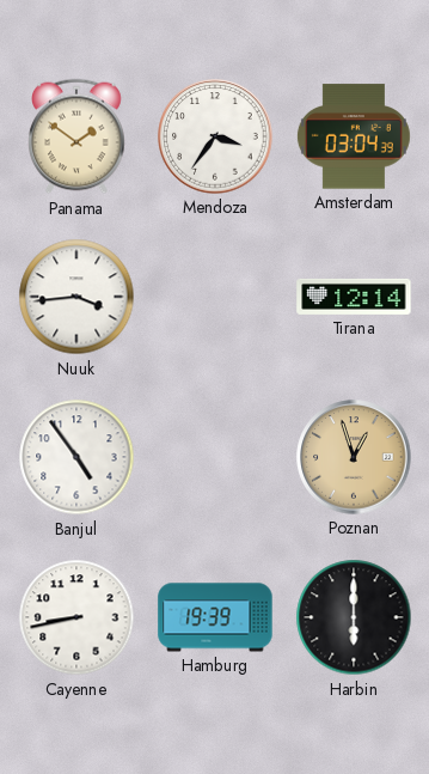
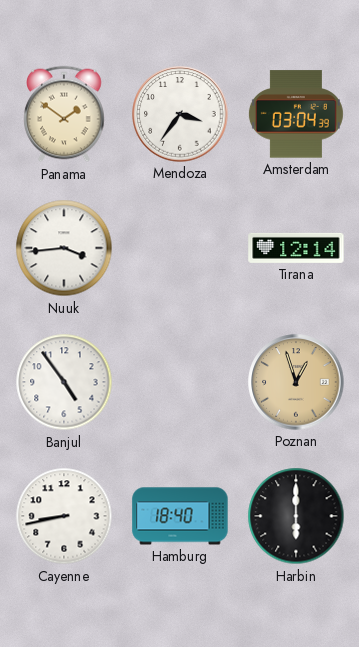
Hamburg: 19:39 -> 18:40
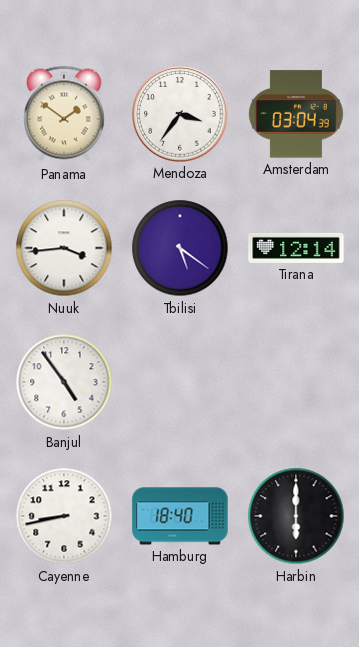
Tbilisi: none -> 5:21
Poznan: 12:57 -> none
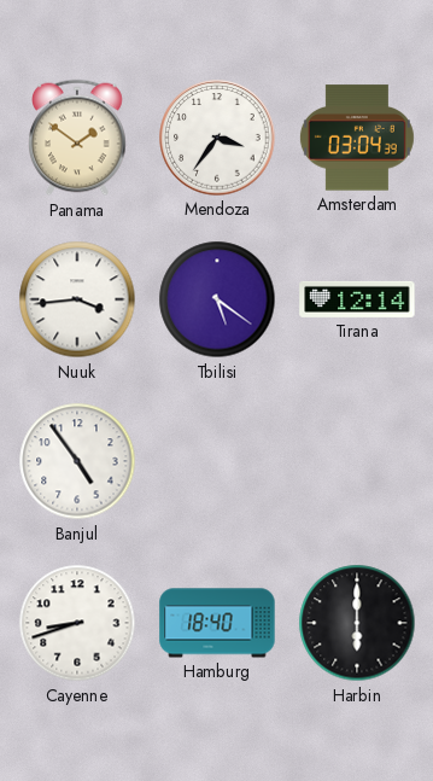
Cayenne: 8:43 -> 8:42
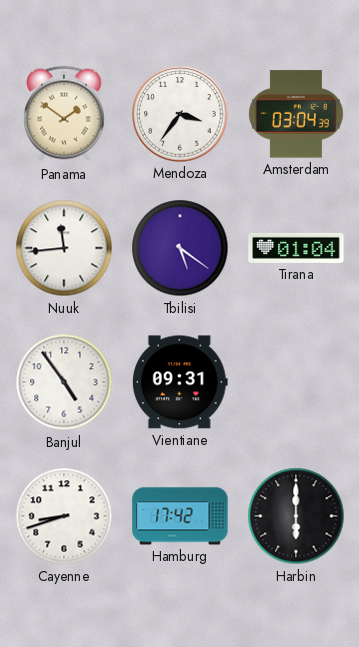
Nuuk: 3:44 -> 11:44
Tirana: 12:14 -> 01:04
Vientiane: none -> 09:31
Hamburg: 18:40 -> 17:42
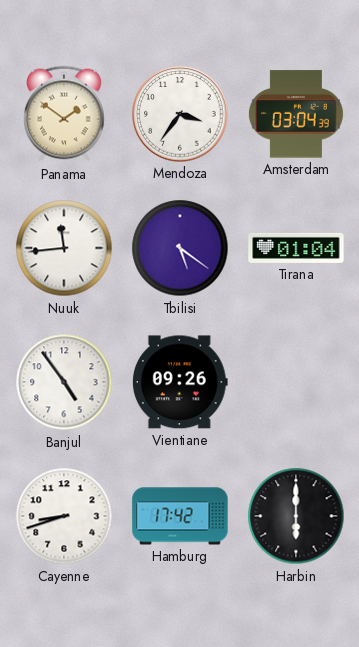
Vientiane: 09:31 -> 09:26
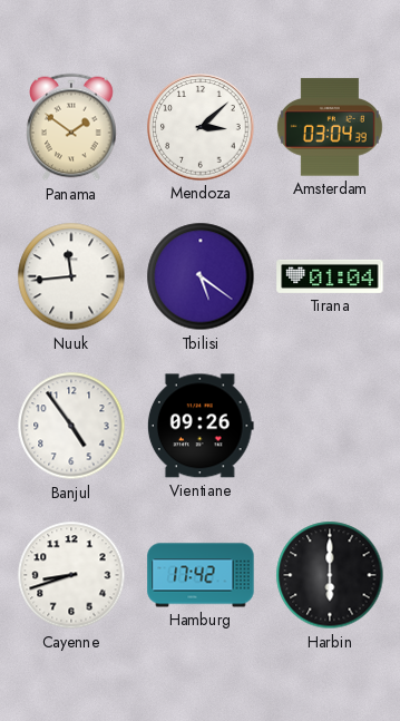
Mendoza: 3:36 -> 3:08
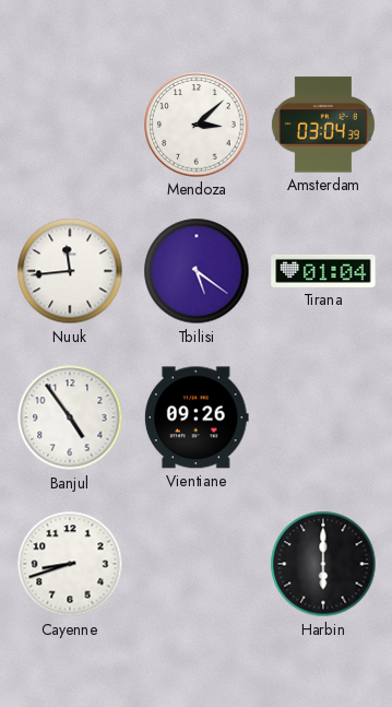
Panama: 1:51 -> none
Hamburg: 17:42 -> none
